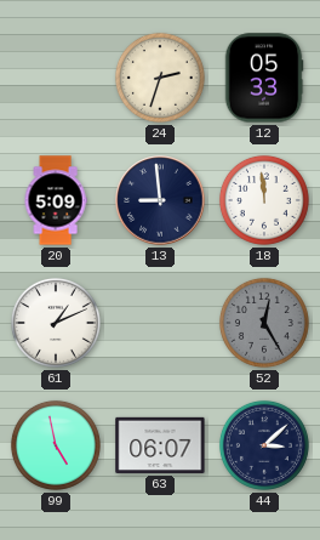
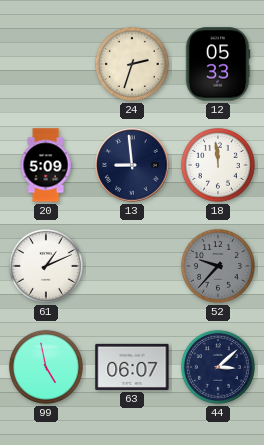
52: 12:25 -> 9:37
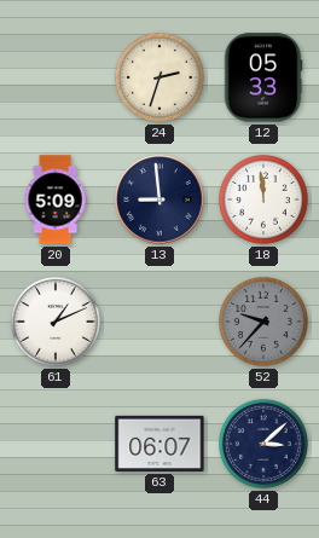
99: 4:58 -> none
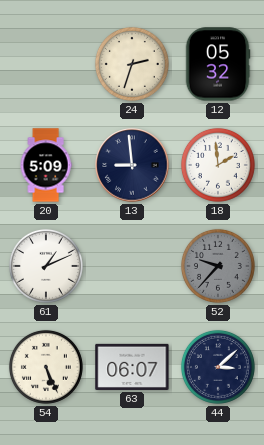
12: 05:33 -> 05:32
18: 11:59 -> 1:59
54: none -> 5:26
